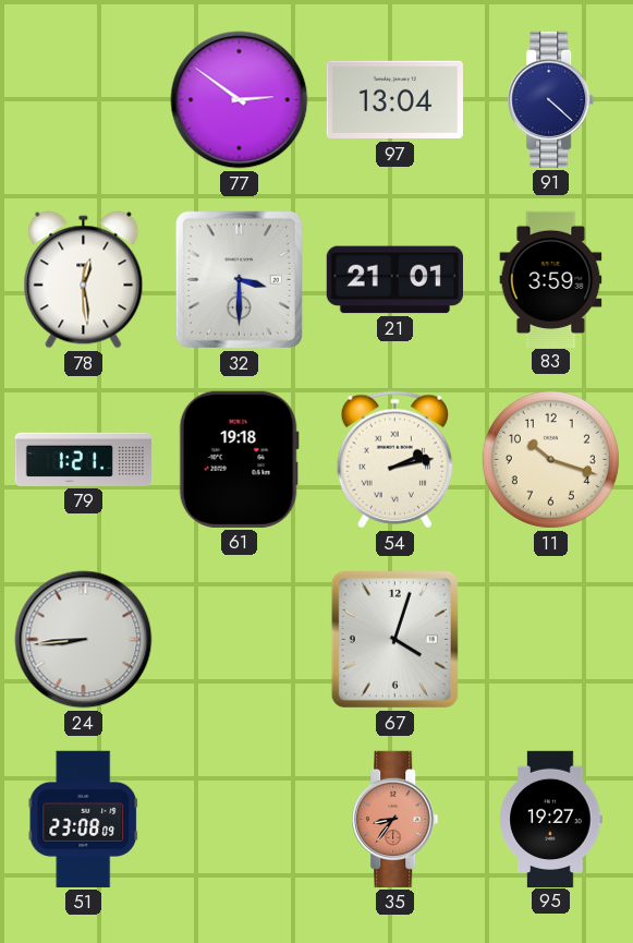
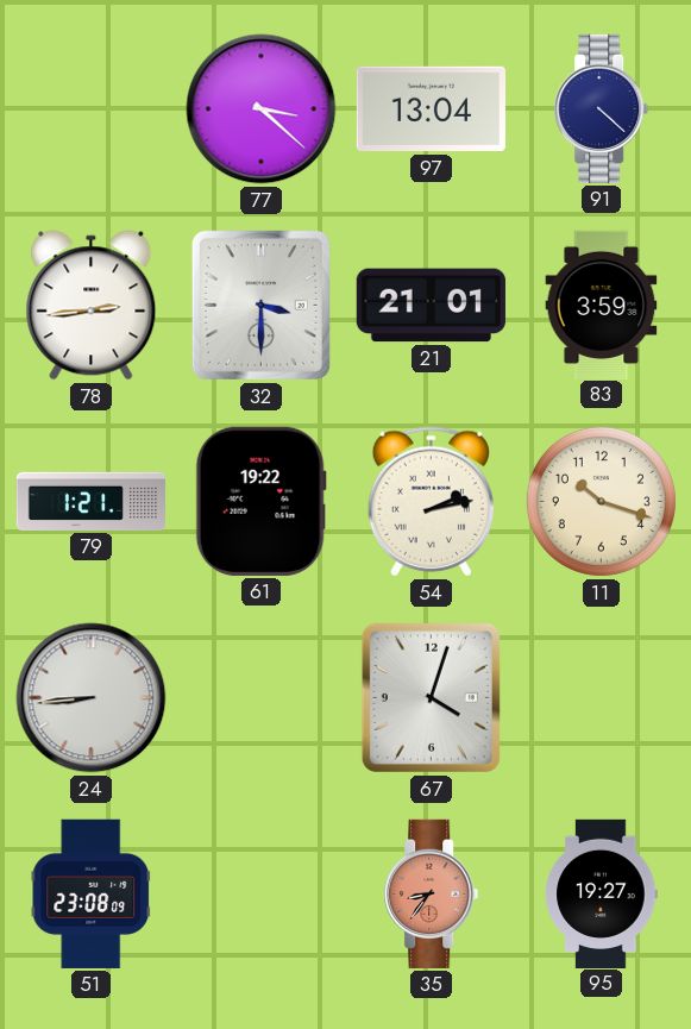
77: 2:51 -> 3:22
78: 12:29 -> 2:44
61: 19:18 -> 19:22
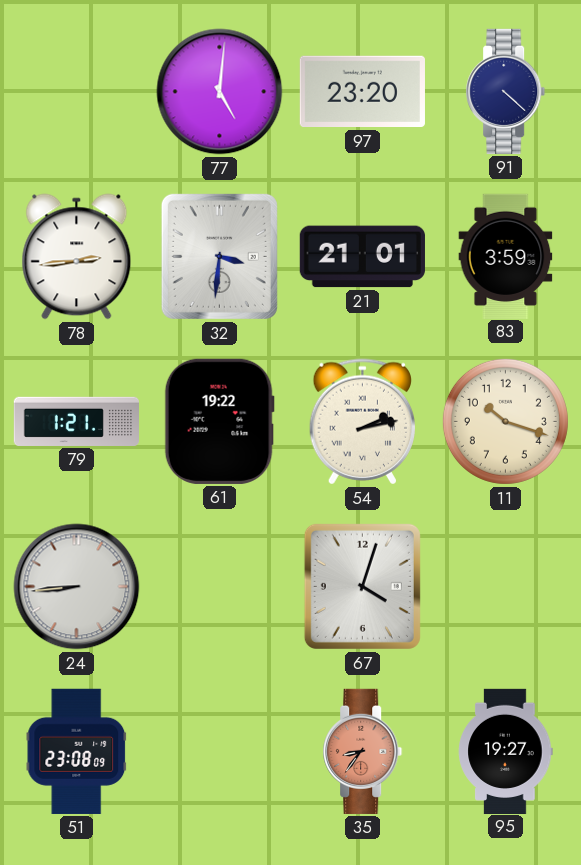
77: 3:22 -> 5:01
97: 13:04 -> 23:20
32: 3:30 -> 3:31
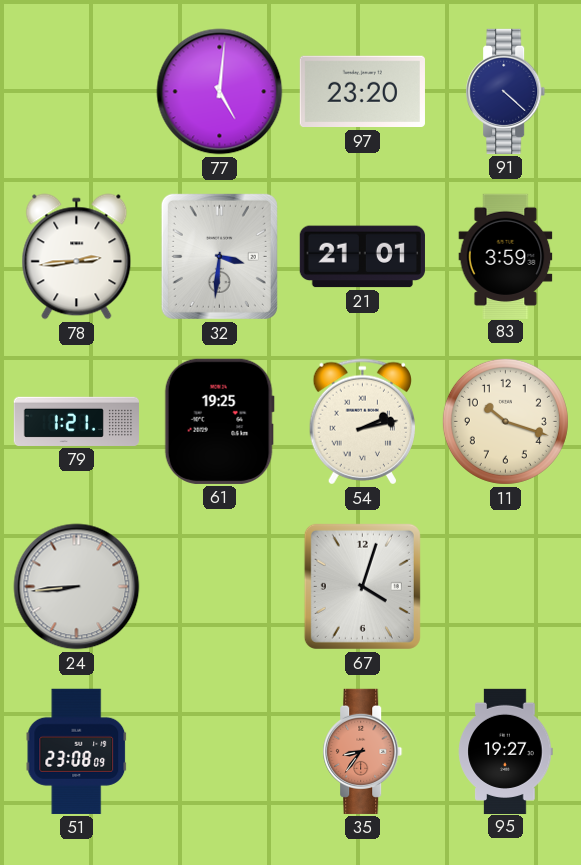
61: 19:22 -> 19:25
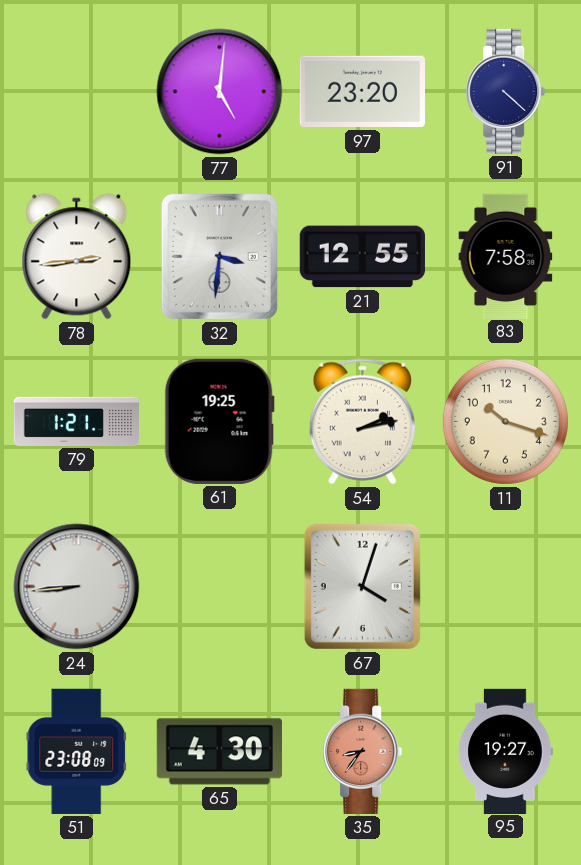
21: 21:01 -> 12:55
83: 3:59 -> 7:58
65: none -> 4:30
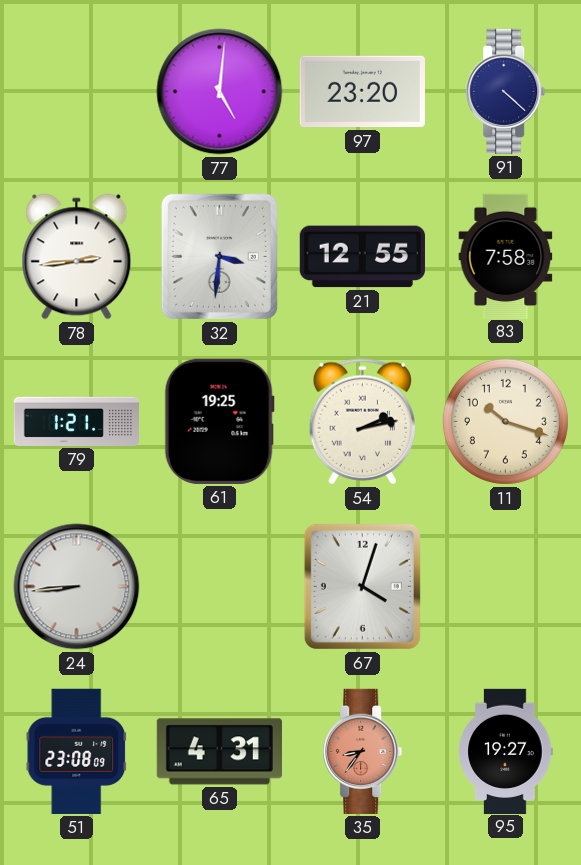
65: 4:30 -> 4:31
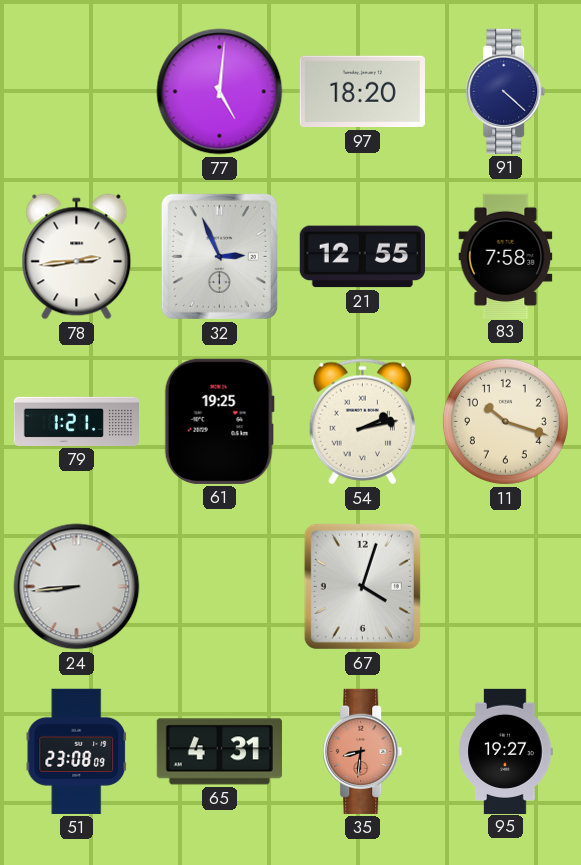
97: 23:20 -> 18:20
32: 3:31 -> 2:56
35: 8:36 -> 8:31
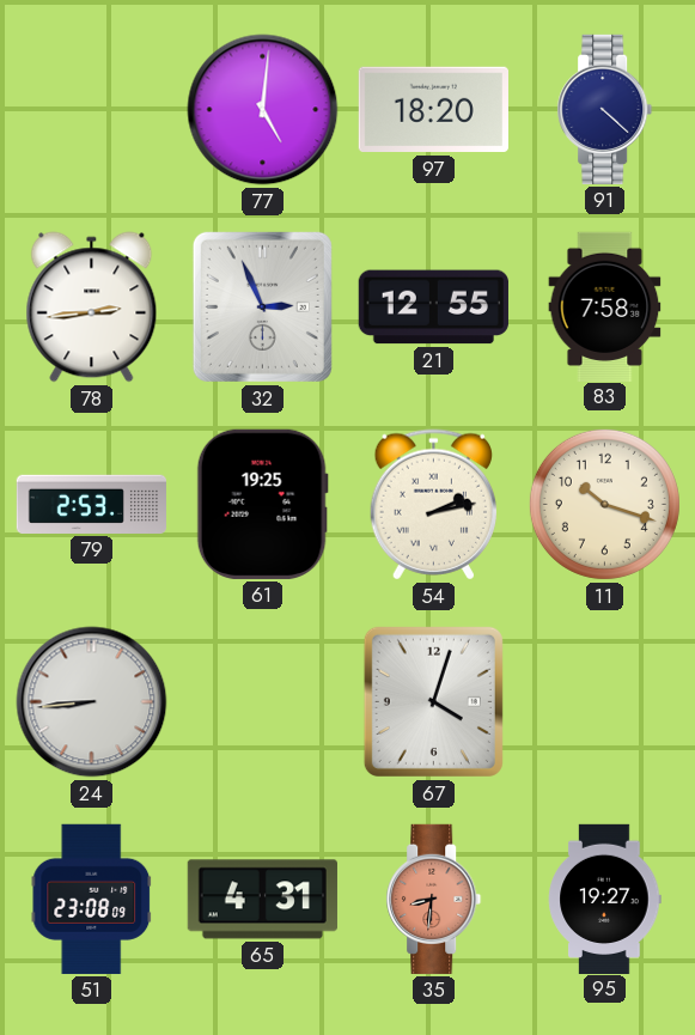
79: 1:21 -> 2:53
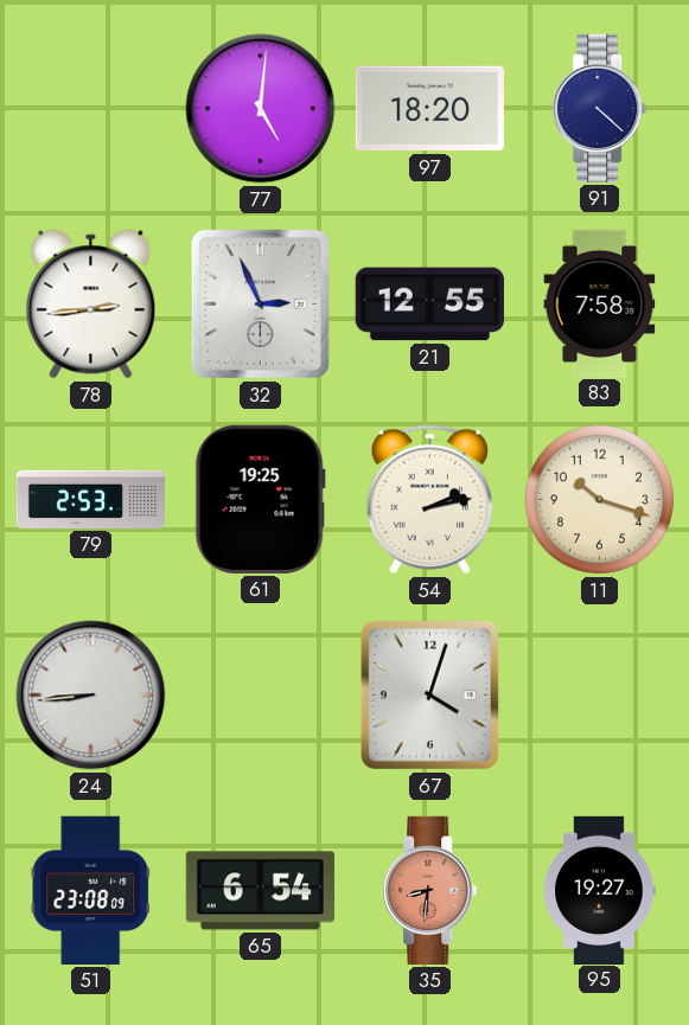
65: 4:31 -> 6:54
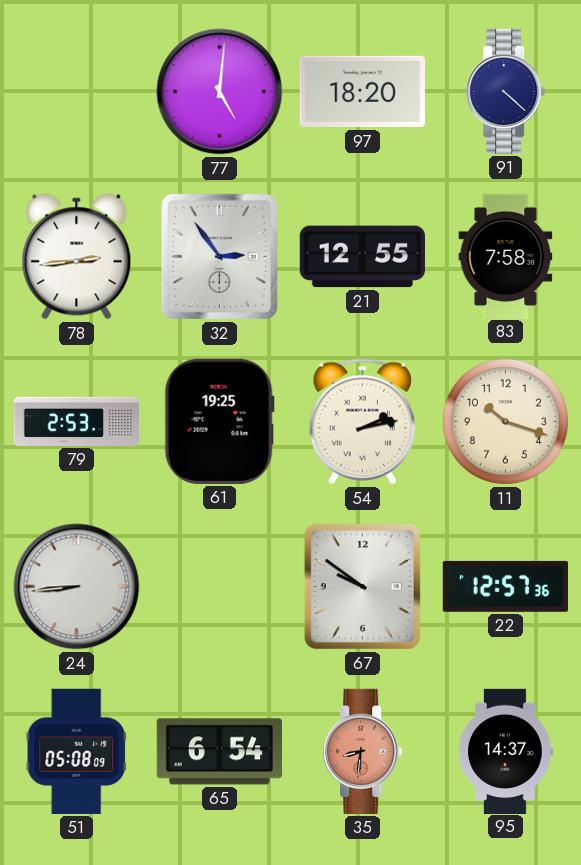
32: 2:56 -> 2:54
67: 4:03 -> 9:51
22: none -> 12:57
51: 23:08 -> 05:08
95: 19:27 -> 14:37
